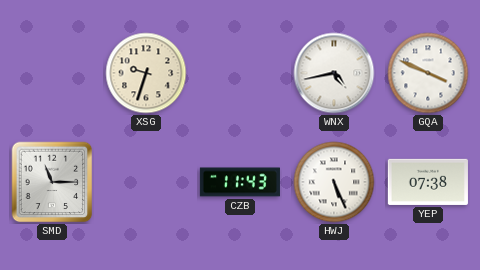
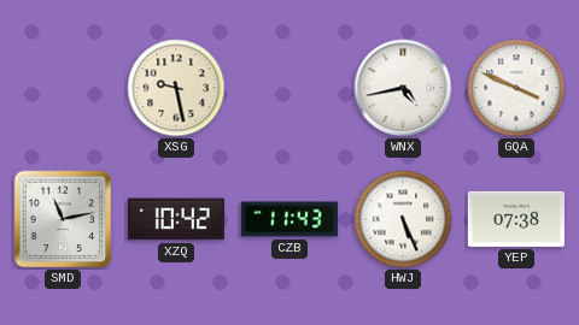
XSG: 9:33 -> 9:28
SMD: 11:15 -> 11:13
XZQ: none -> 10:42
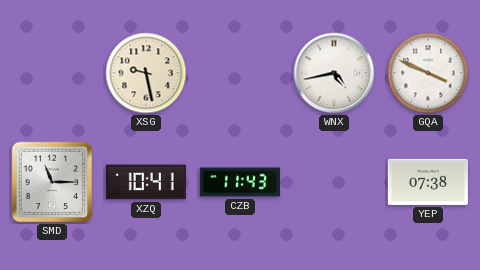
SMD: 11:13 -> 11:15
XZQ: 10:42 -> 10:41
HWJ: 5:26 -> none
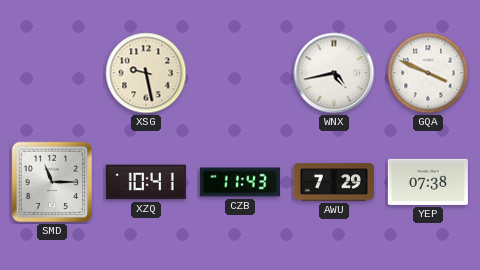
AWU: none -> 7:29
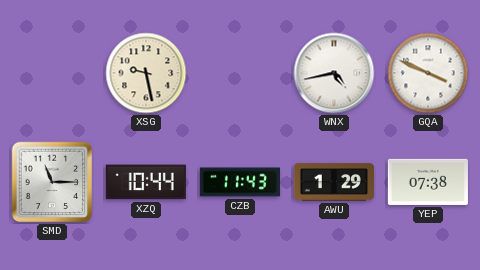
XZQ: 10:41 -> 10:44
AWU: 7:29 -> 1:29
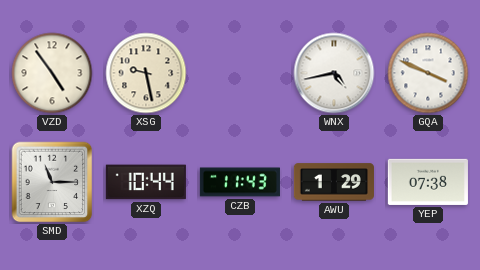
VZD: none -> 4:54
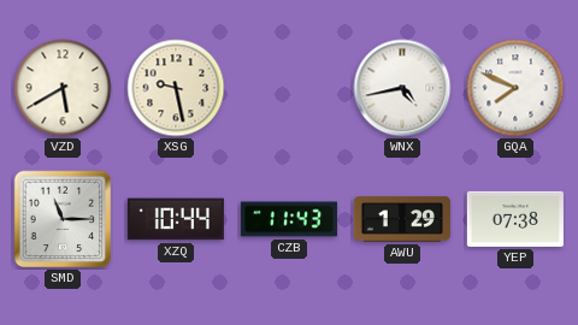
VZD: 4:54 -> 5:40
GQA: 3:49 -> 7:49
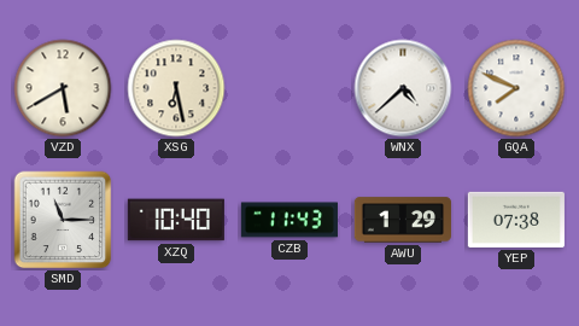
XSG: 9:28 -> 6:28
WNX: 4:43 -> 4:38
XZQ: 10:44 -> 10:40
